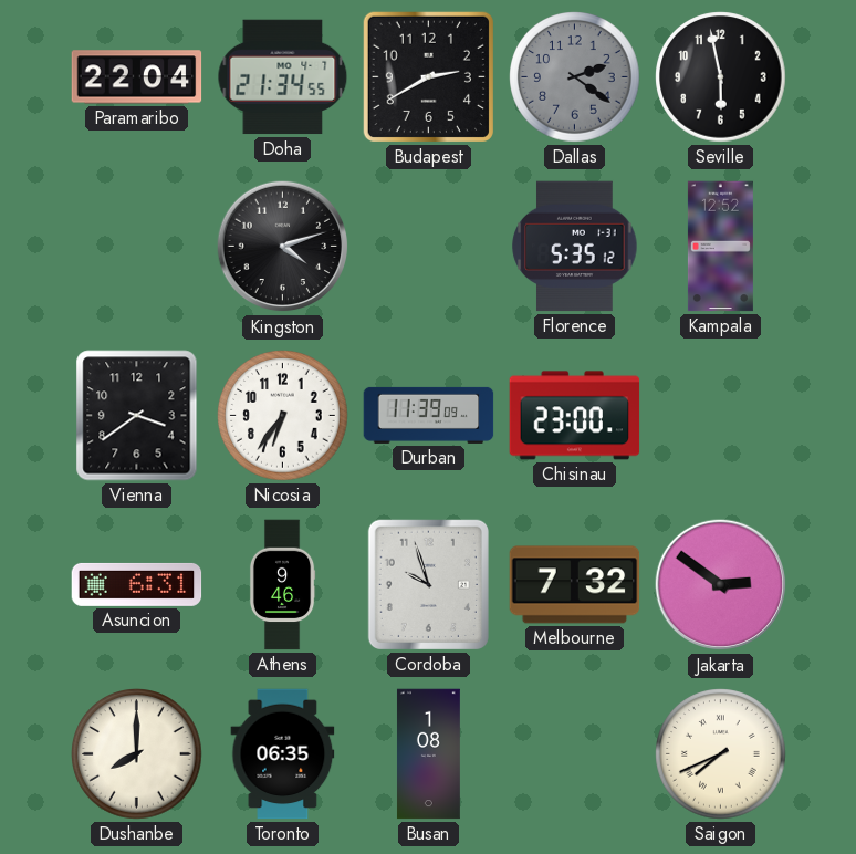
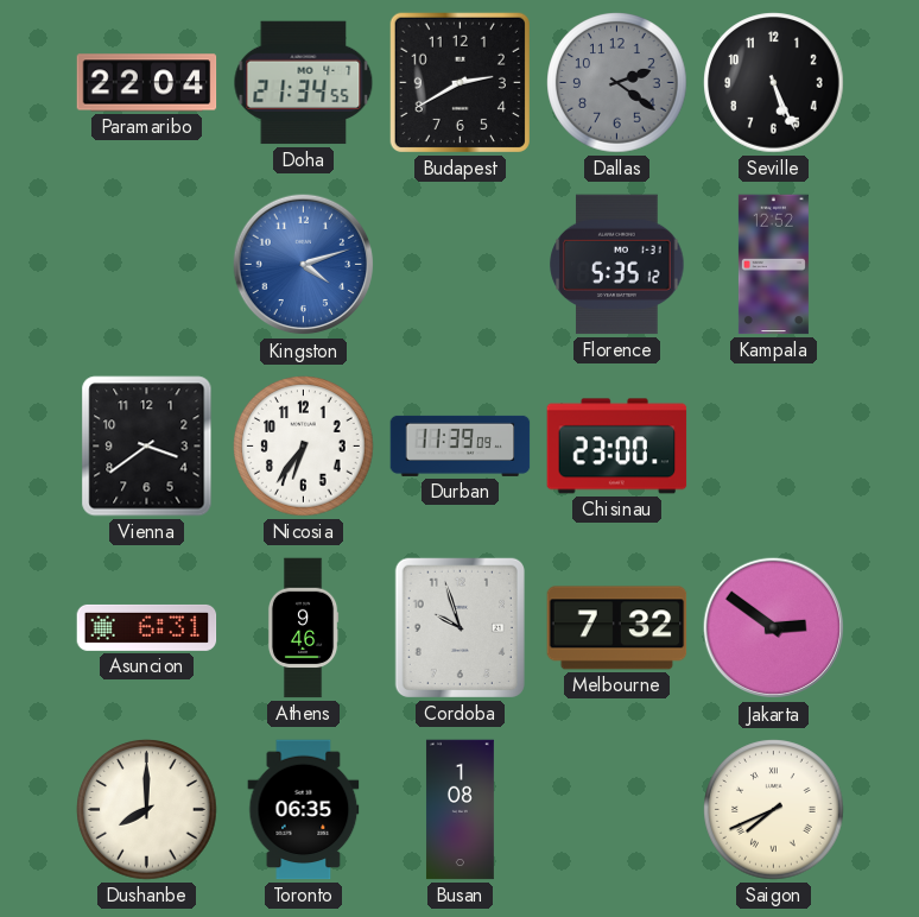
Seville: 5:58 -> 5:26
Kingston dial: black -> blue
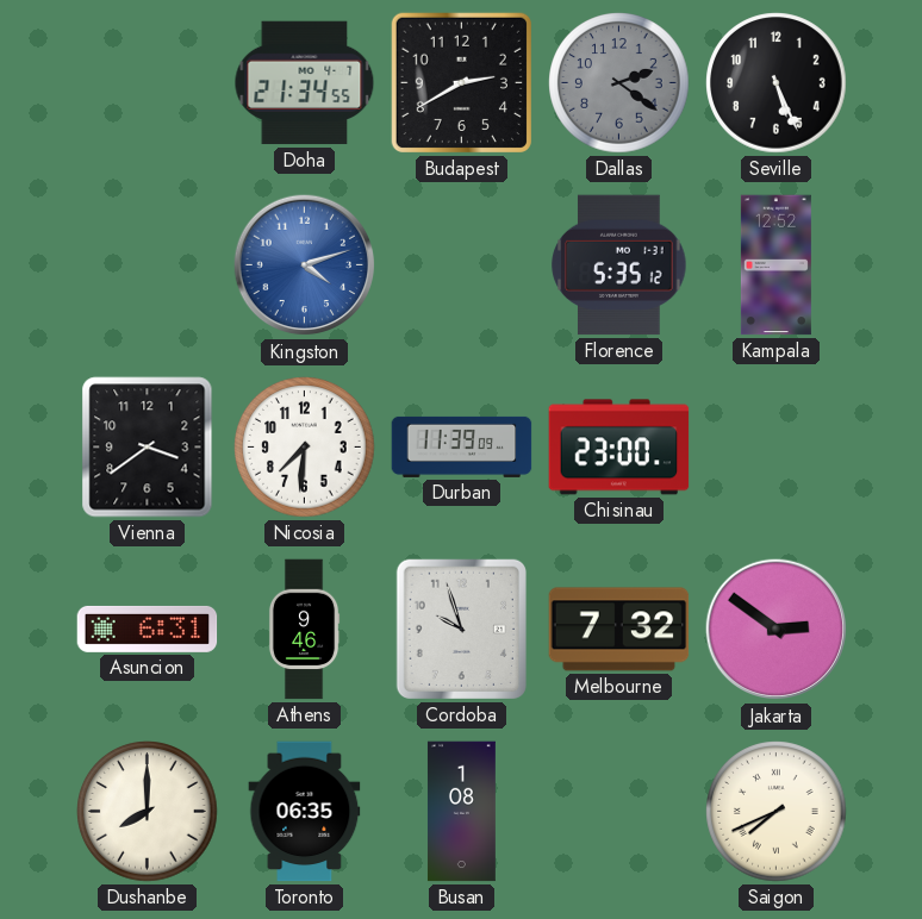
Paramaribo: 22:04 -> none
Nicosia: 6:36 -> 7:31
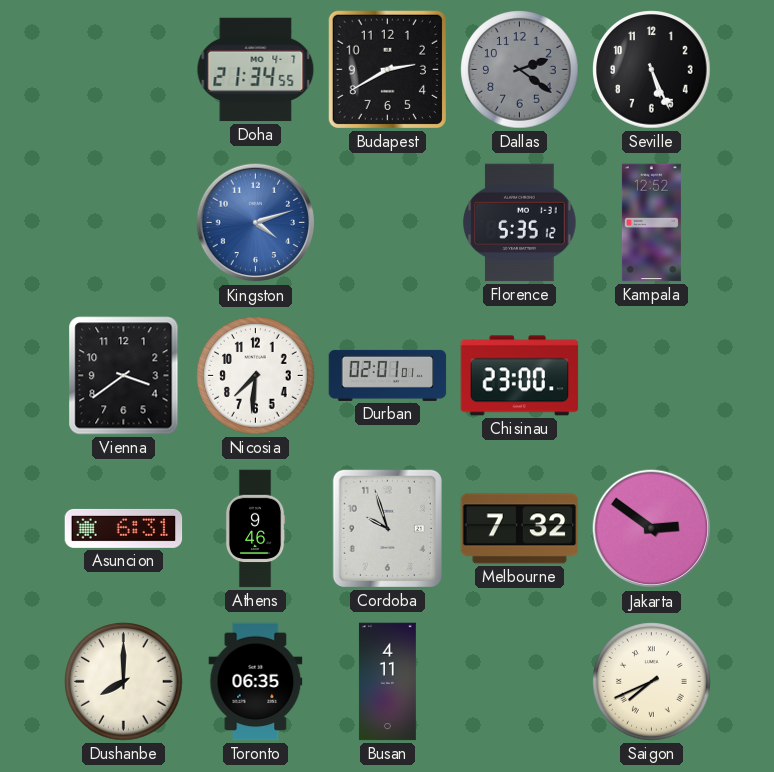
Durban: 11:39 -> 02:01
Busan: 1:08 -> 4:11
